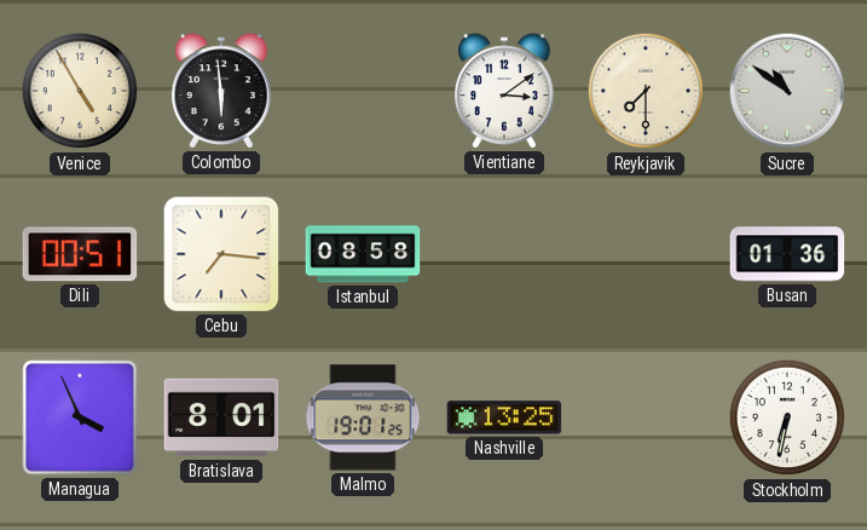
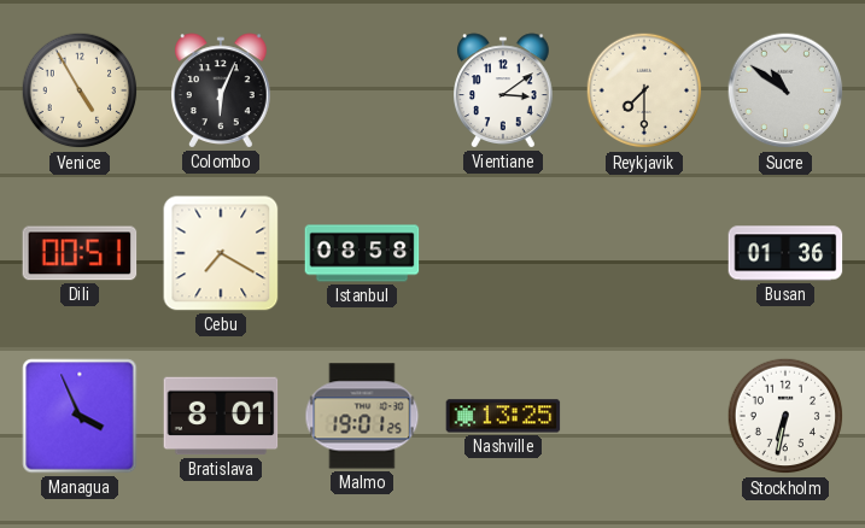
Colombo: 5:59 -> 6:04
Cebu: 7:16 -> 7:20
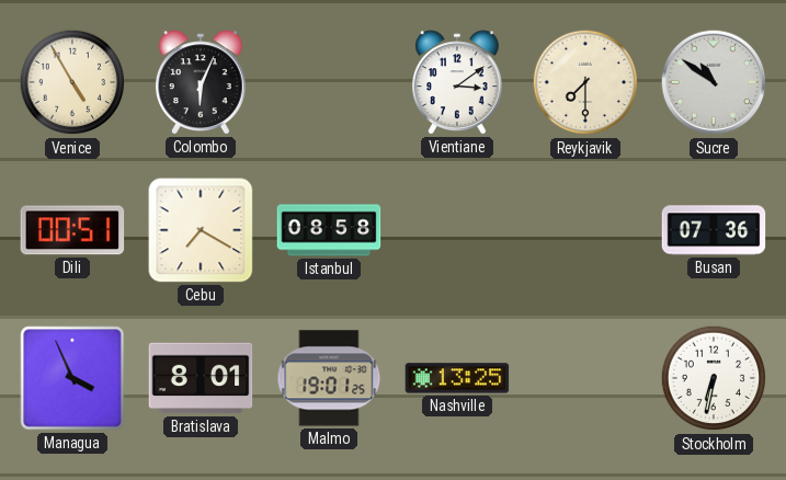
Busan: 01:36 -> 07:36
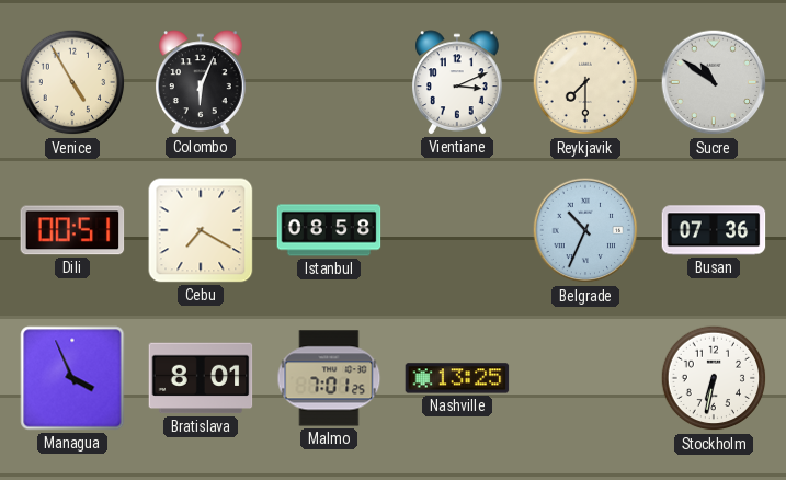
Vientiane: 3:09 -> 3:11
Belgrade: none -> 10:34
Malmo: 19:01 -> 7:01
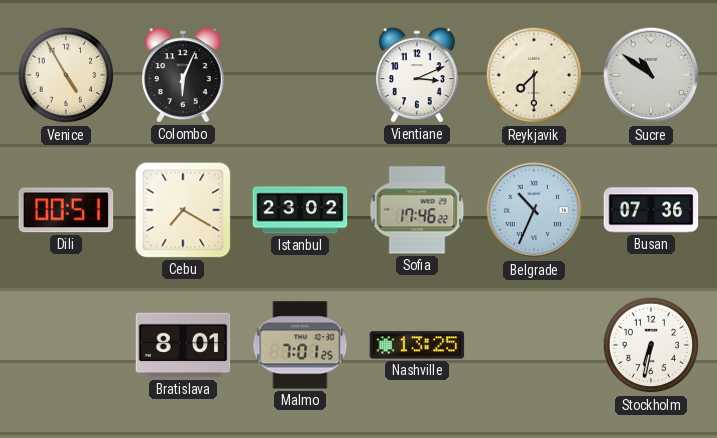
Istanbul: 08:58 -> 23:02
Sofia: none -> 17:46
Managua: 3:56 -> none
